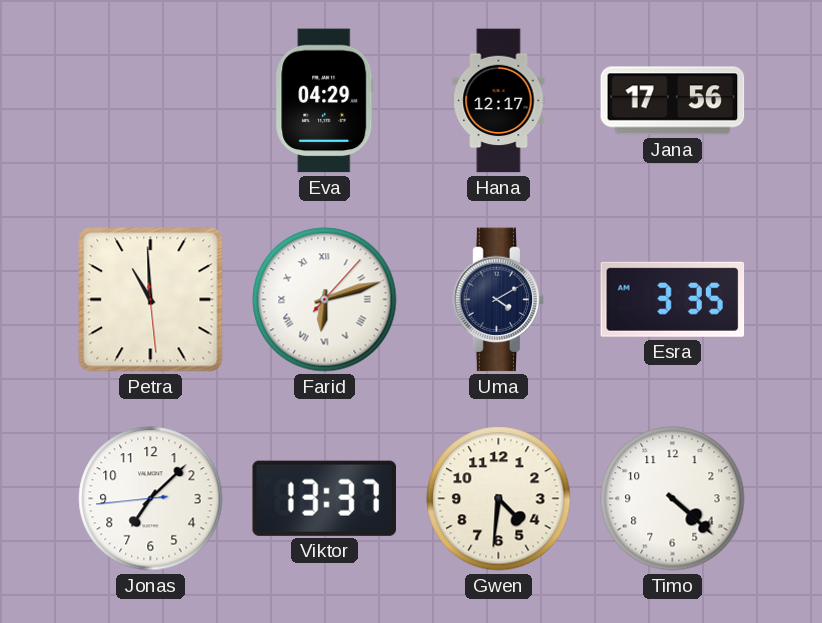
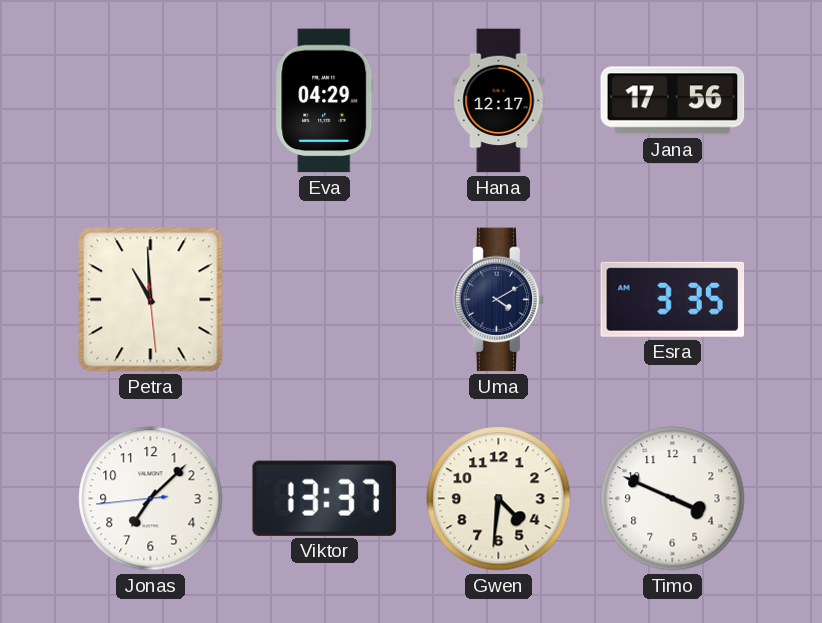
Farid: 6:12 -> none
Timo: 4:22 -> 3:49
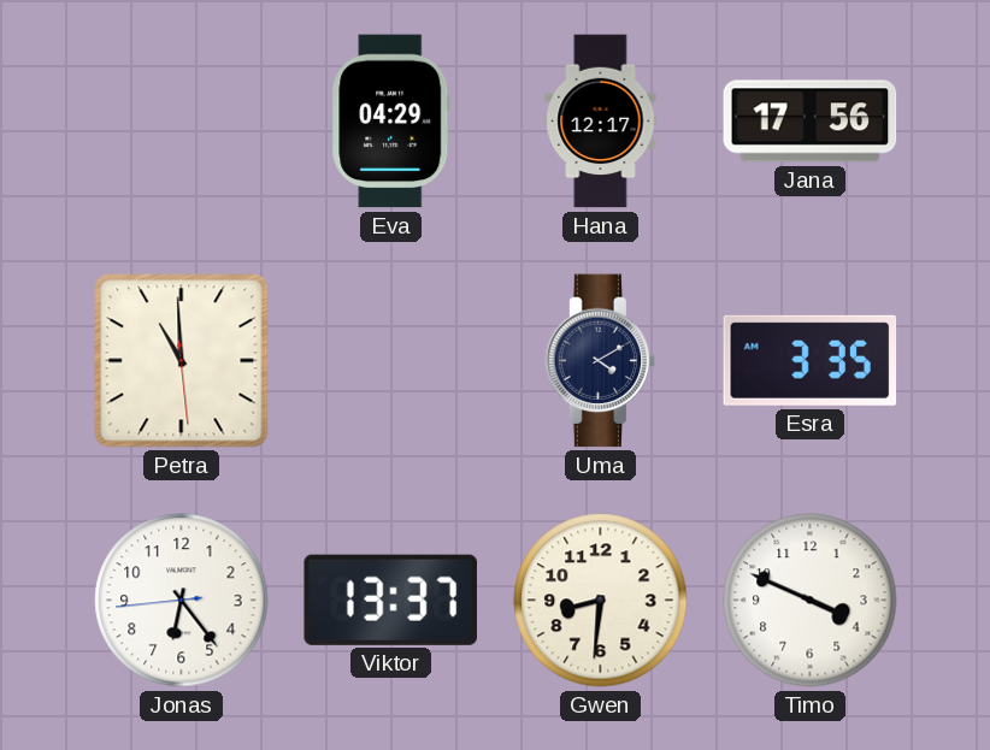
Jonas: 7:07 -> 6:23
Gwen: 4:31 -> 8:31
